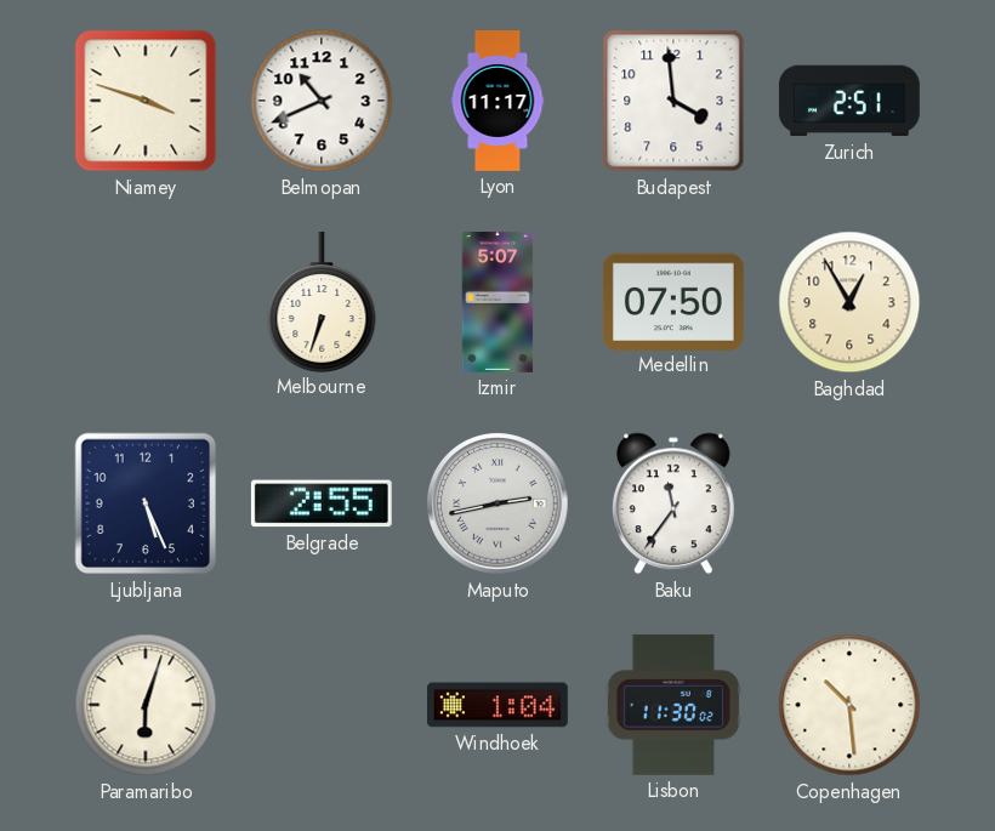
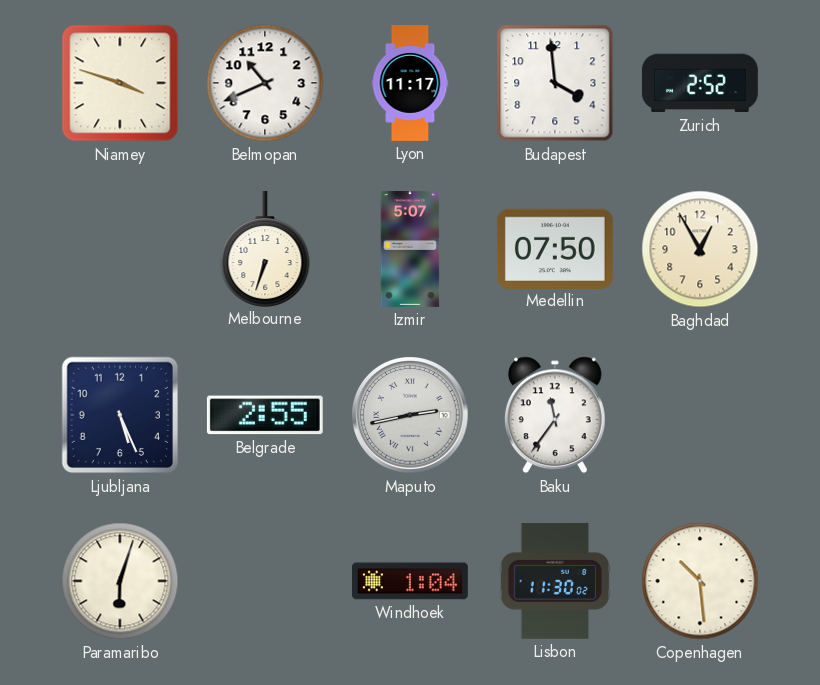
Zurich: 2:51 -> 2:52
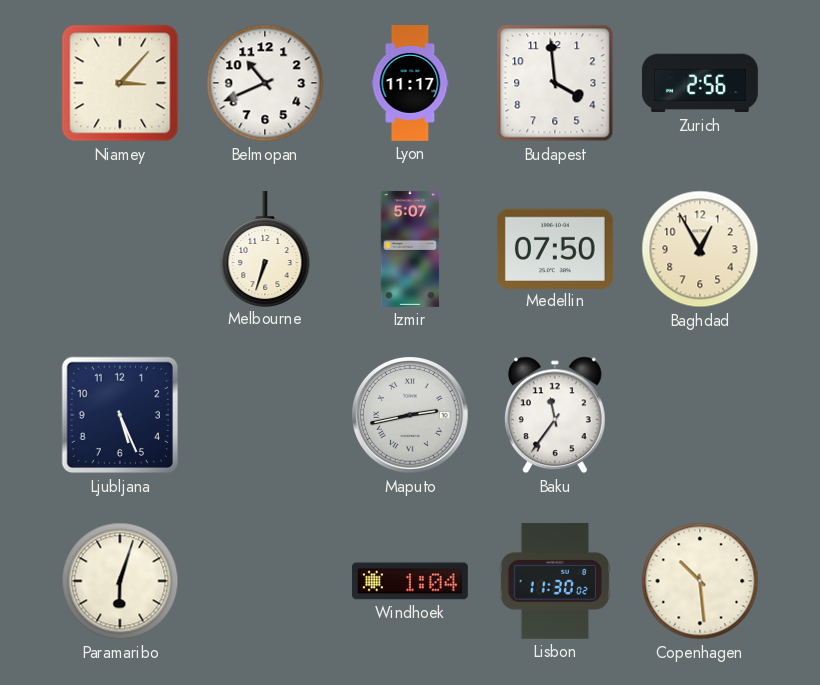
Niamey: 3:48 -> 3:07
Zurich: 2:52 -> 2:56
Belgrade: 2:55 -> none
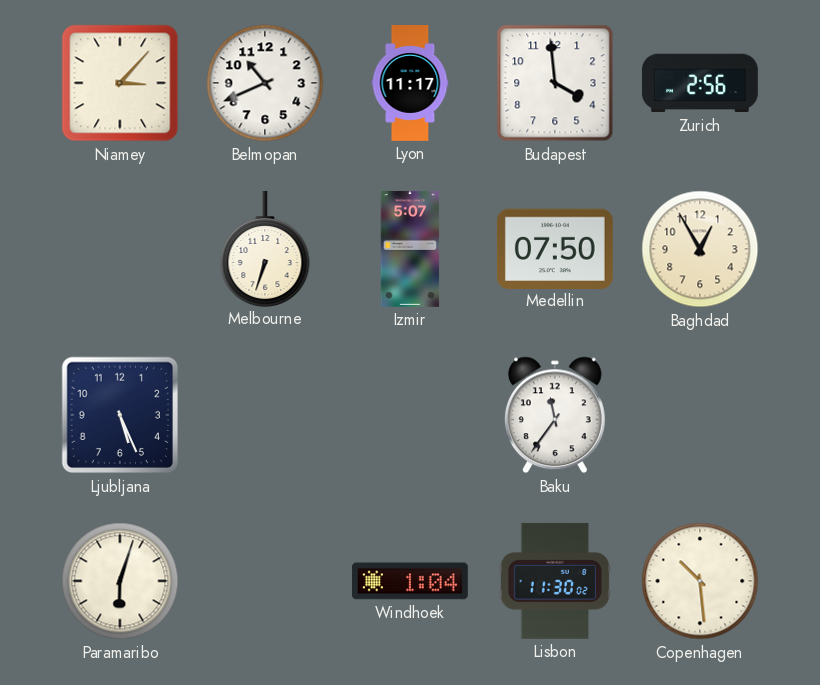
Maputo: 2:43 -> none
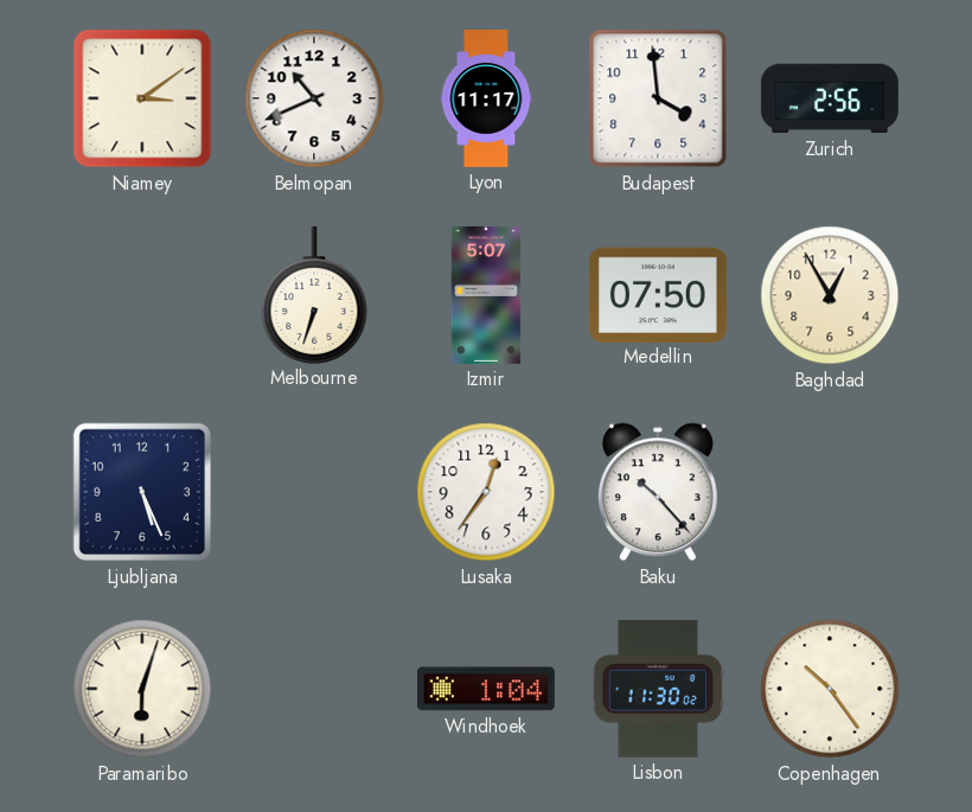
Niamey: 3:07 -> 3:09
Lusaka: none -> 12:36
Baku: 11:36 -> 10:23
Copenhagen: 10:29 -> 10:24
